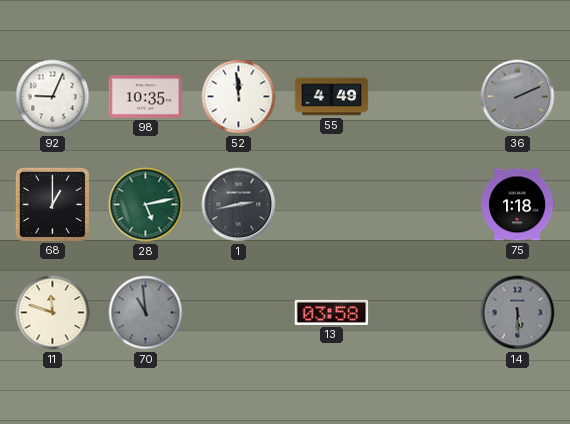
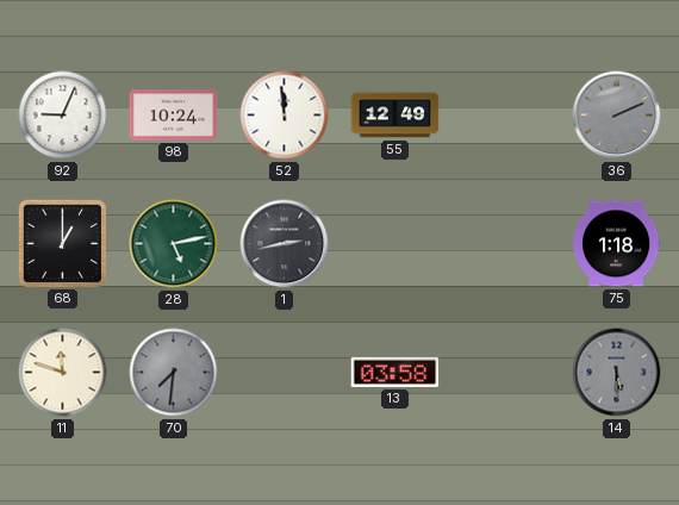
98: 10:35 -> 10:24
55: 4:49 -> 12:49
70: 10:59 -> 7:31
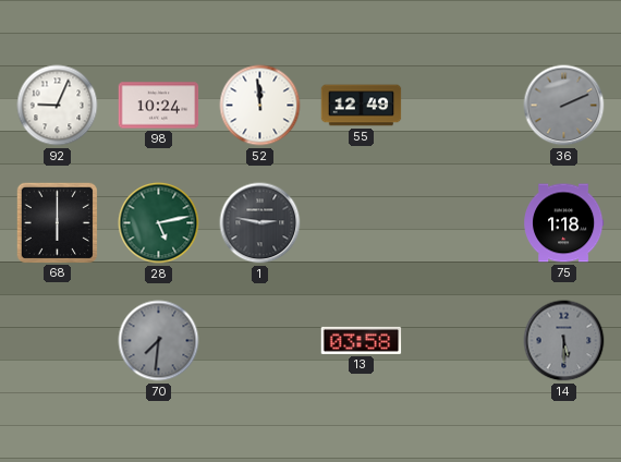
68: 1:00 -> 6:00
1: 2:43 -> 2:47
11: 11:48 -> none
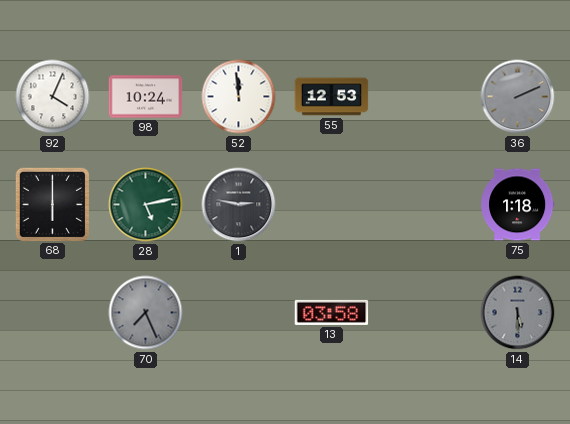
92: 9:04 -> 4:04
55: 12:49 -> 12:53
70: 7:31 -> 7:26
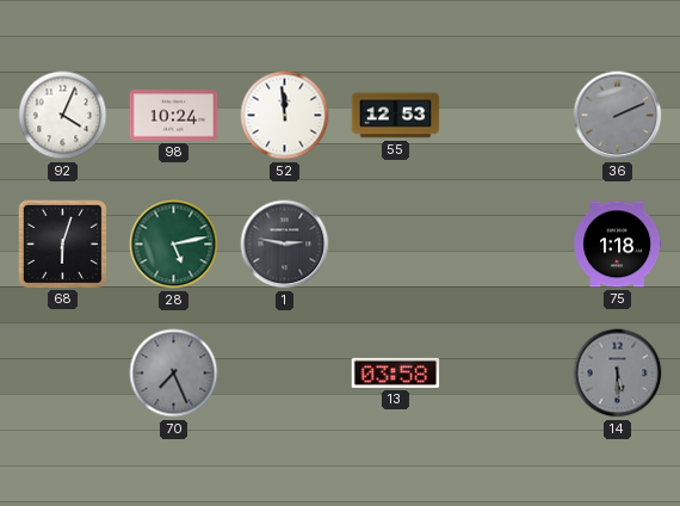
68: 6:00 -> 6:03
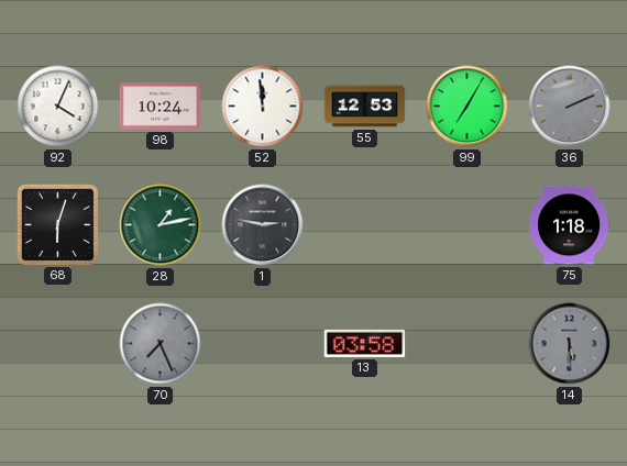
99: none -> 7:05
28: 5:13 -> 1:13
